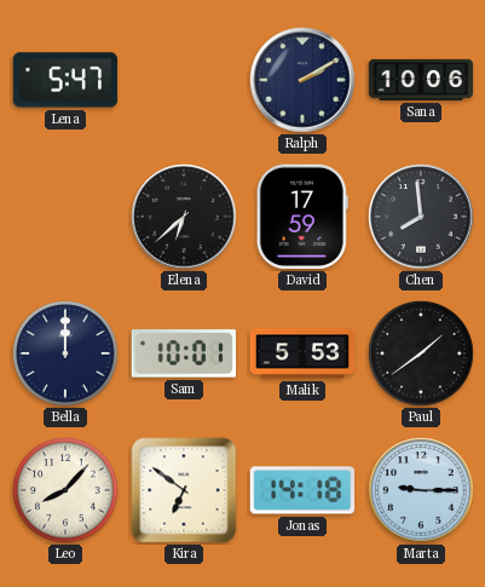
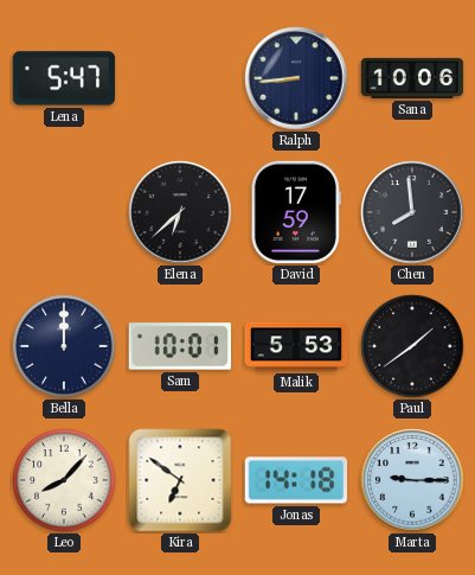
Ralph: 2:10 -> 8:44
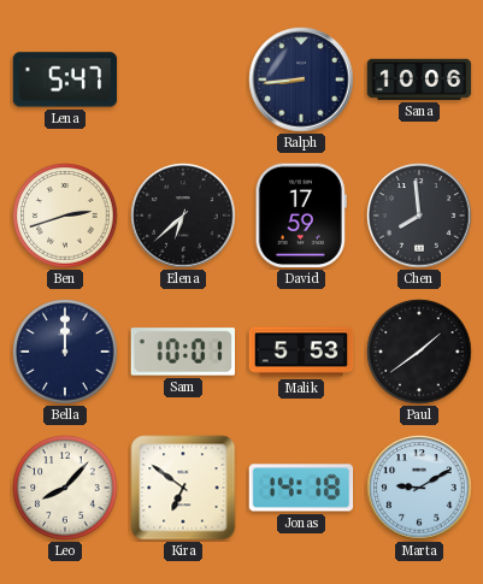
Ben: none -> 2:42
Marta: 9:15 -> 9:10
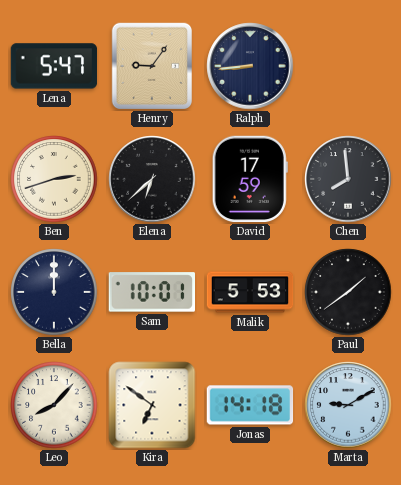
Henry: none -> 9:06
Sana: 10:06 -> none
